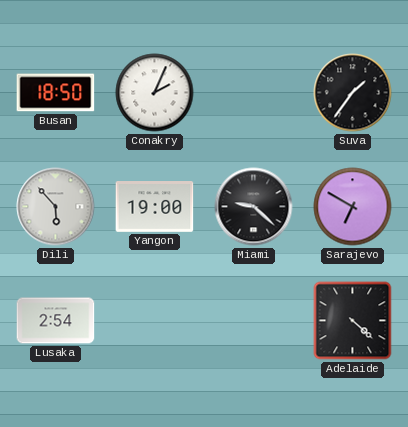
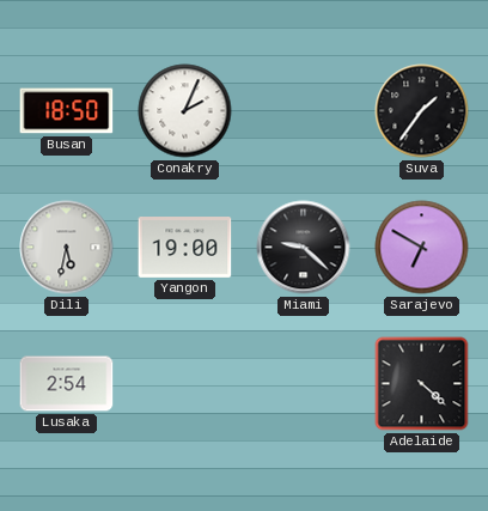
Dili: 5:53 -> 5:32
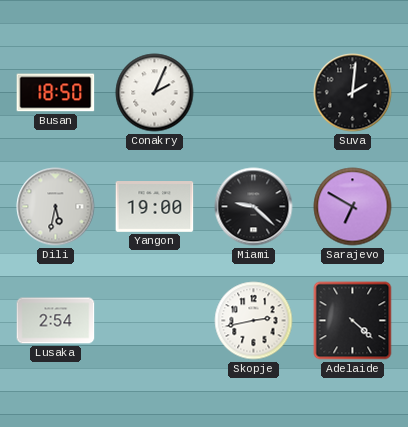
Suva: 1:36 -> 2:01
Skopje: none -> 2:43
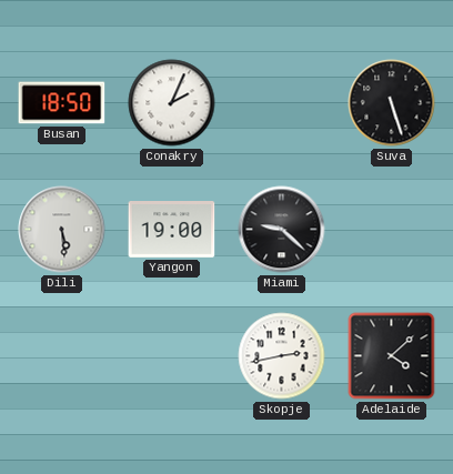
Suva: 2:01 -> 5:27
Dili: 5:32 -> 5:29
Sarajevo: 6:50 -> none
Lusaka: 2:54 -> none
Adelaide: 4:22 -> 4:08
